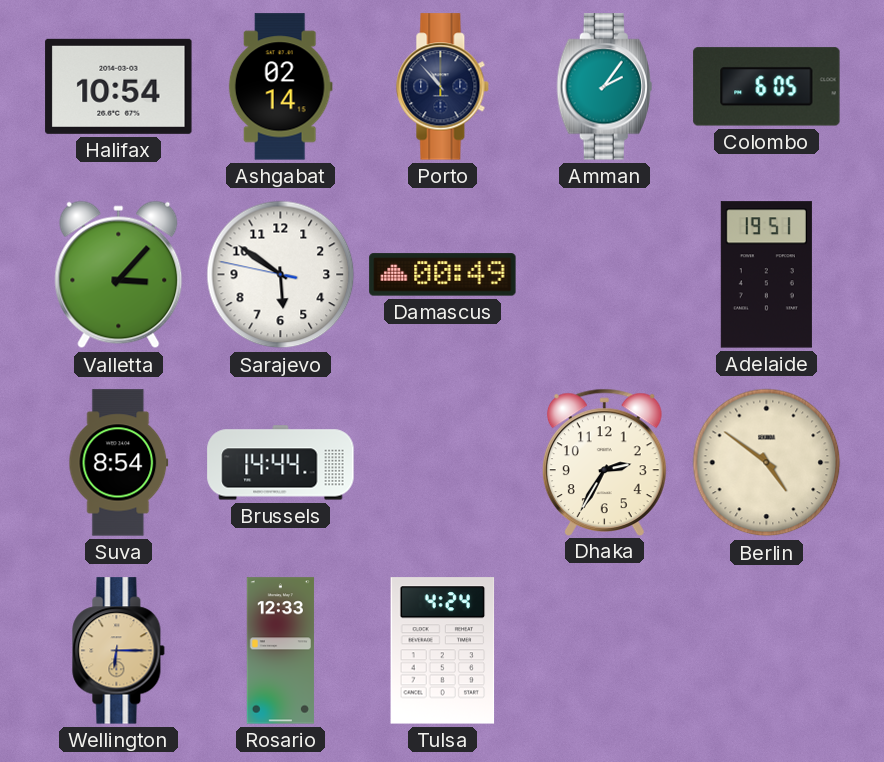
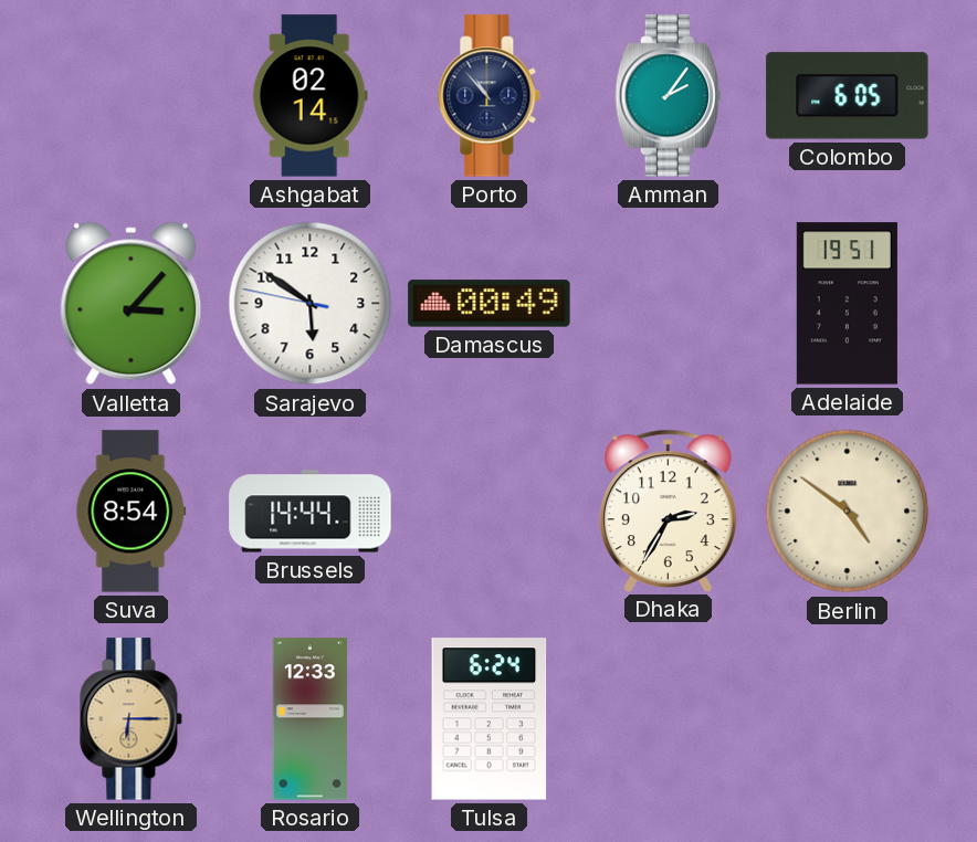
Halifax: 10:54 -> none
Tulsa: 4:24 -> 6:24
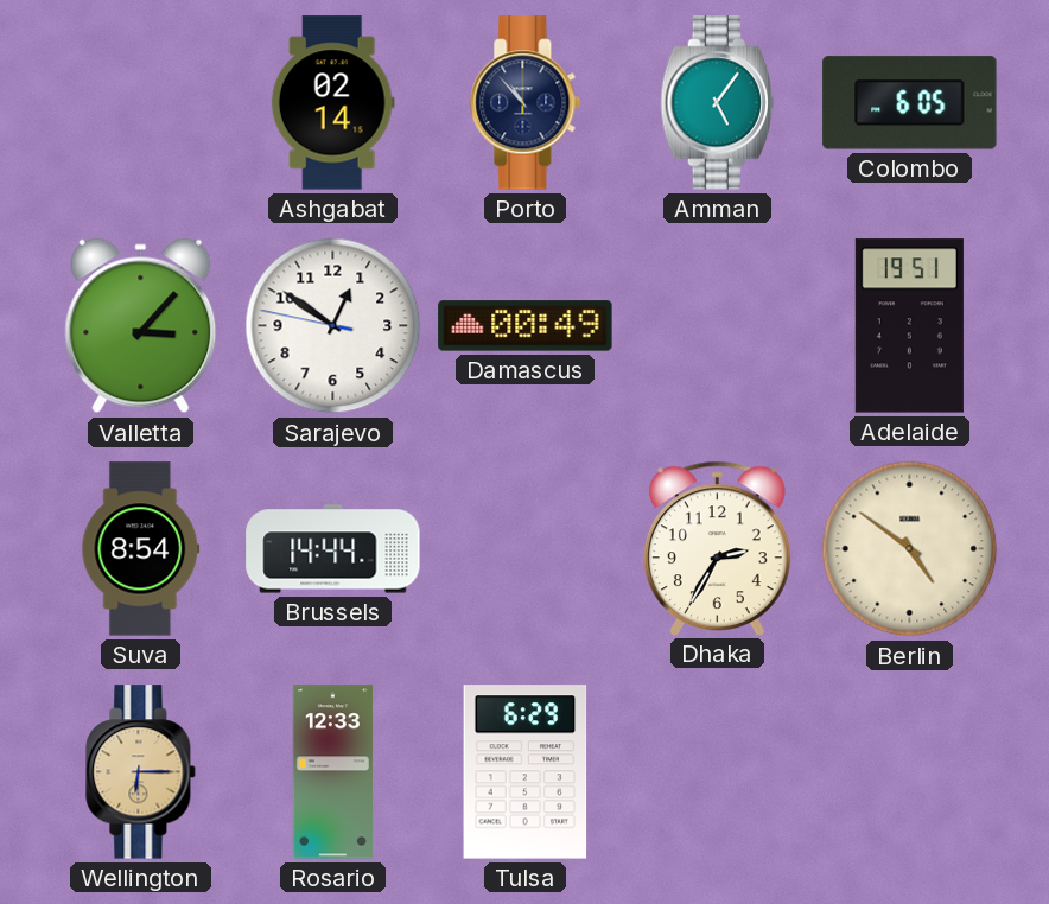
Amman: 2:06 -> 5:06
Sarajevo: 5:50 -> 12:50
Tulsa: 6:24 -> 6:29
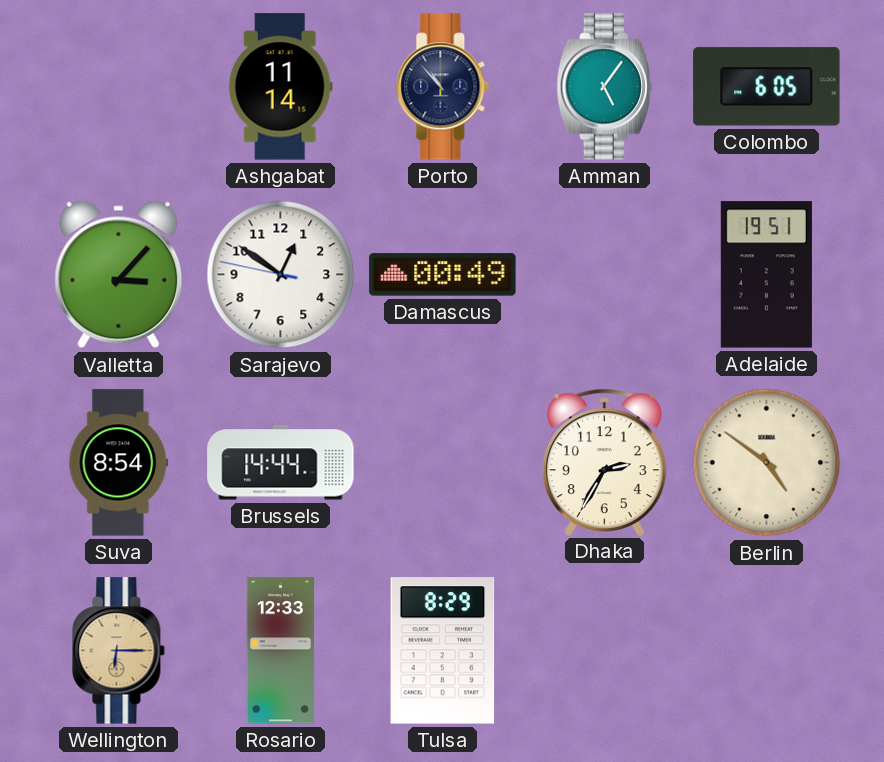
Ashgabat: 02:14 -> 11:14
Tulsa: 6:29 -> 8:29
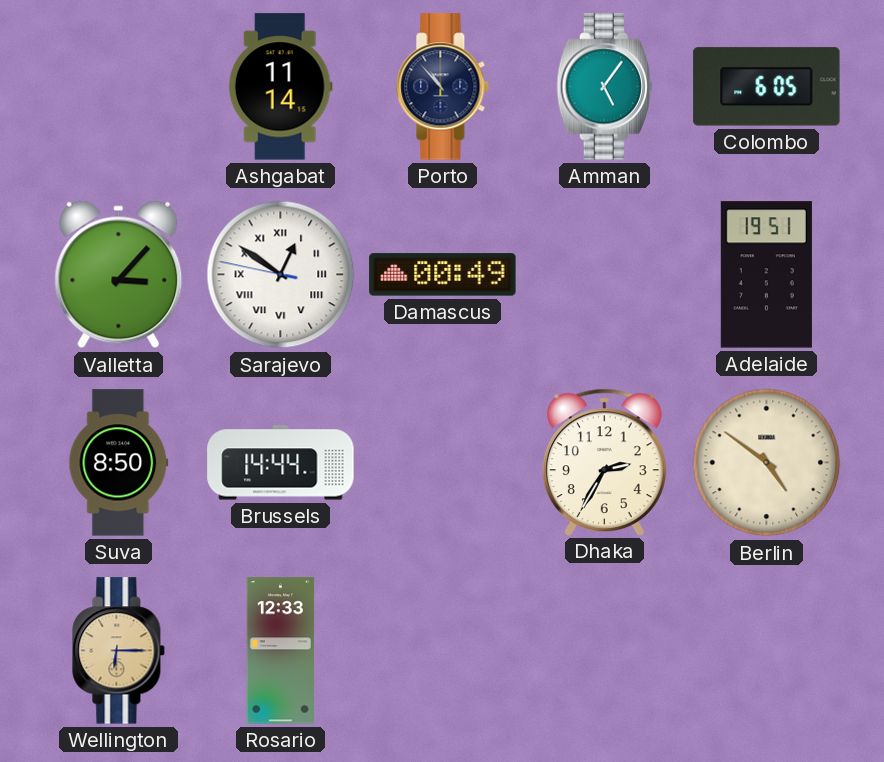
Sarajevo numerals: Arabic -> Roman
Suva: 8:54 -> 8:50
Tulsa: 8:29 -> none
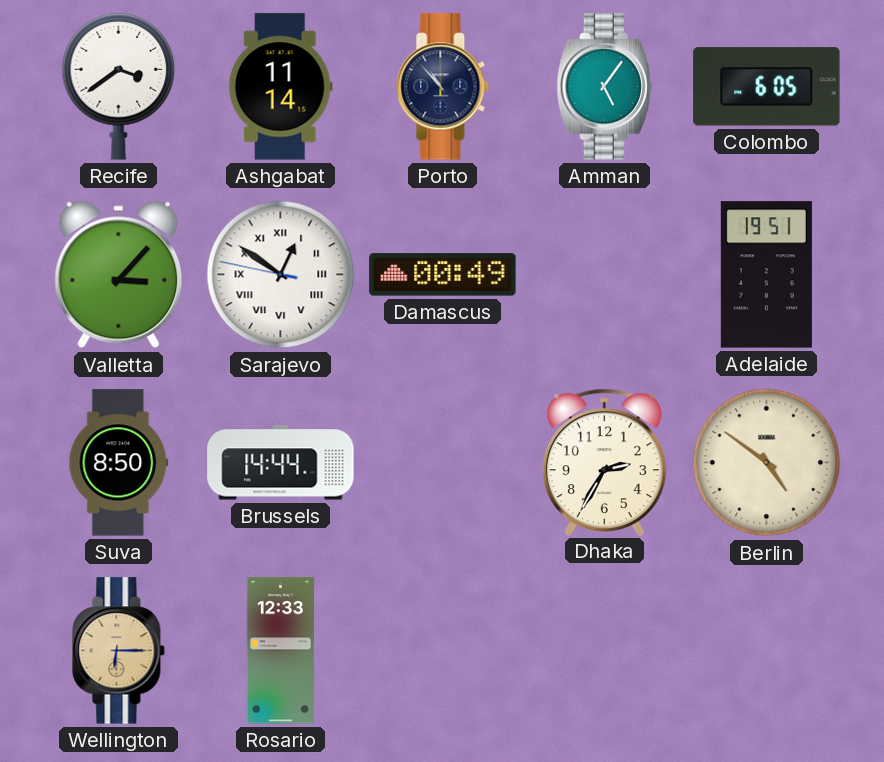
Recife: none -> 3:39
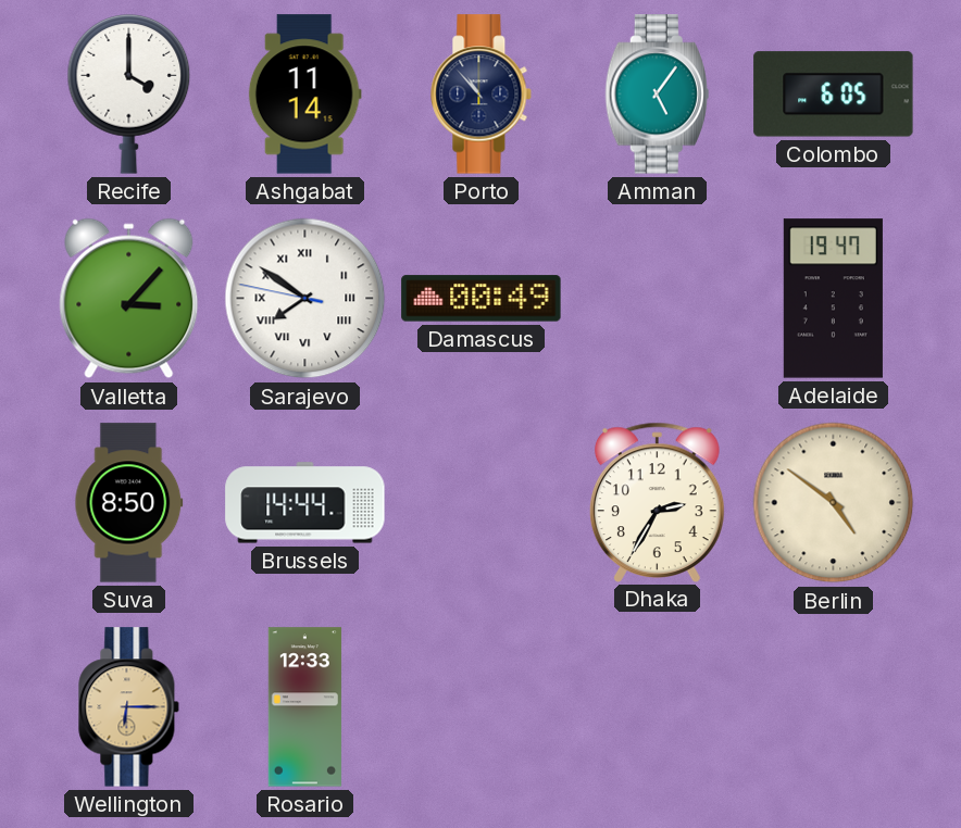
Recife: 3:39 -> 4:00
Sarajevo: 12:50 -> 7:50
Adelaide: 19:51 -> 19:47
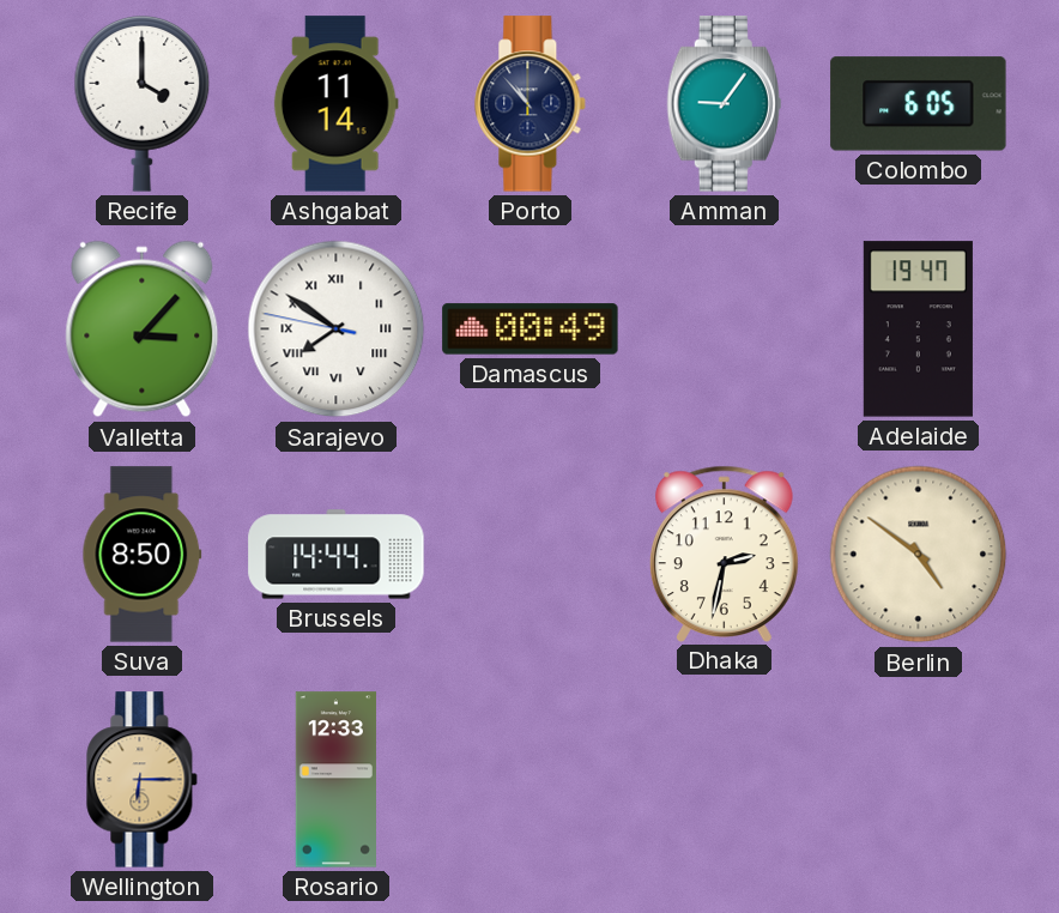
Amman: 5:06 -> 9:06
Dhaka: 2:35 -> 2:32
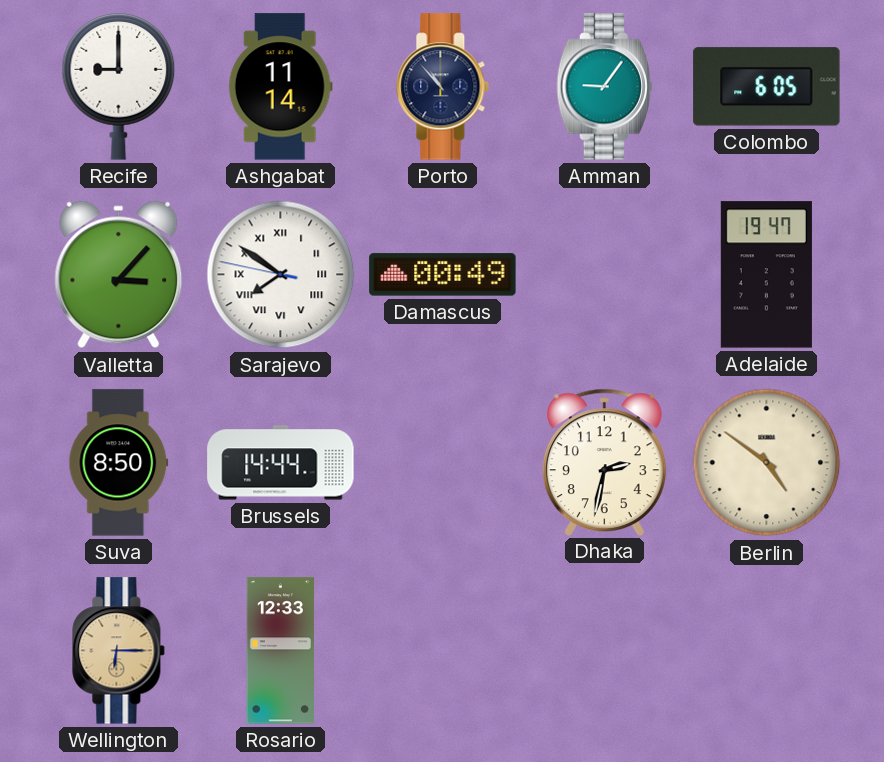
Recife: 4:00 -> 9:00
